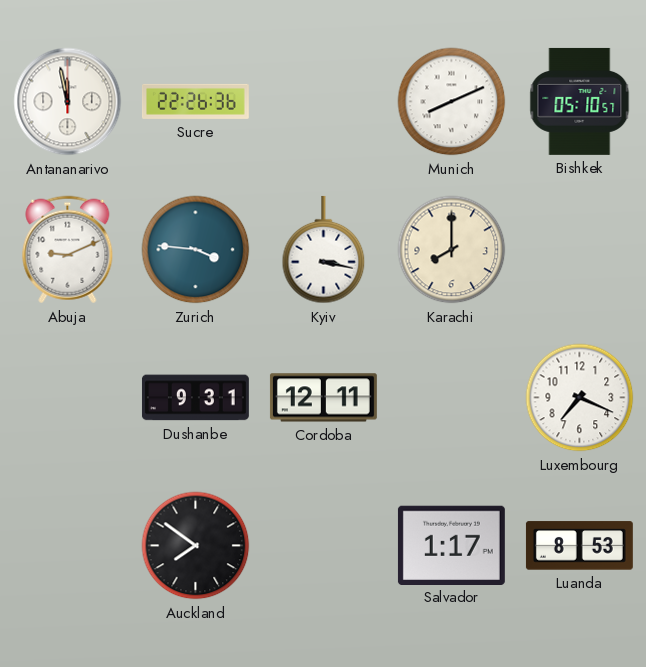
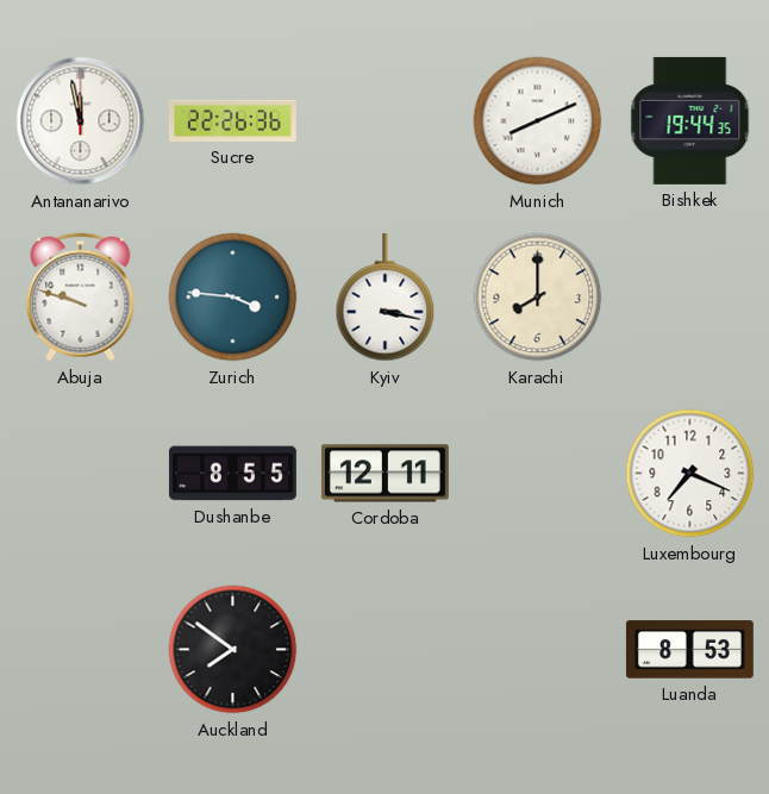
Bishkek: 05:10 -> 19:44
Abuja: 9:11 -> 9:48
Dushanbe: 9:31 -> 8:55
Salvador: 1:17 -> none
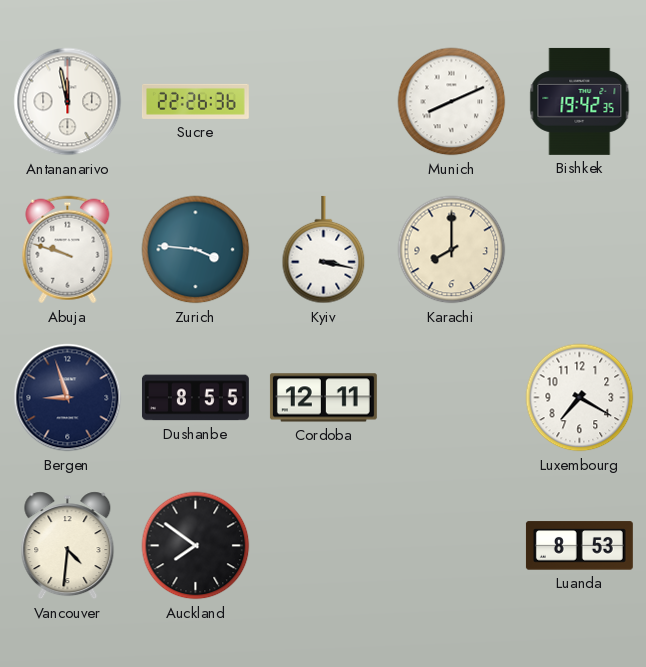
Bishkek: 19:44 -> 19:42
Bergen: none -> 8:57
Luxembourg: 7:19 -> 7:20
Vancouver: none -> 4:31
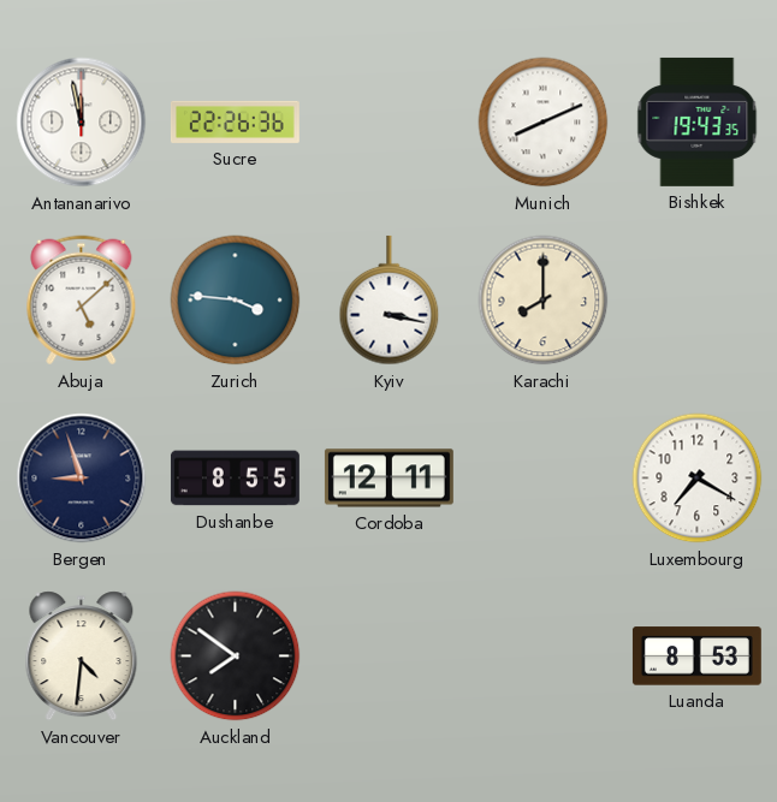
Bishkek: 19:42 -> 19:43
Abuja: 9:48 -> 5:08
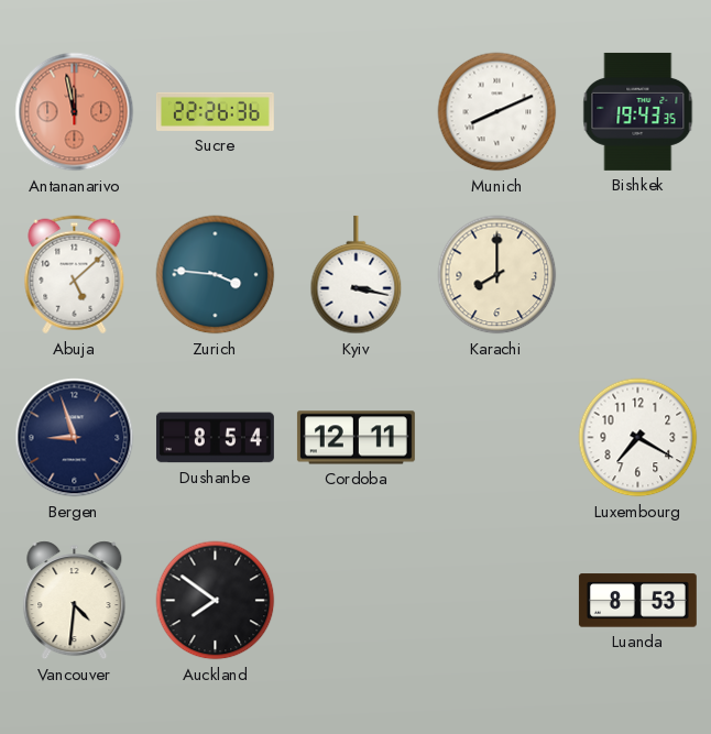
Antananarivo dial: white -> salmon
Dushanbe: 8:55 -> 8:54
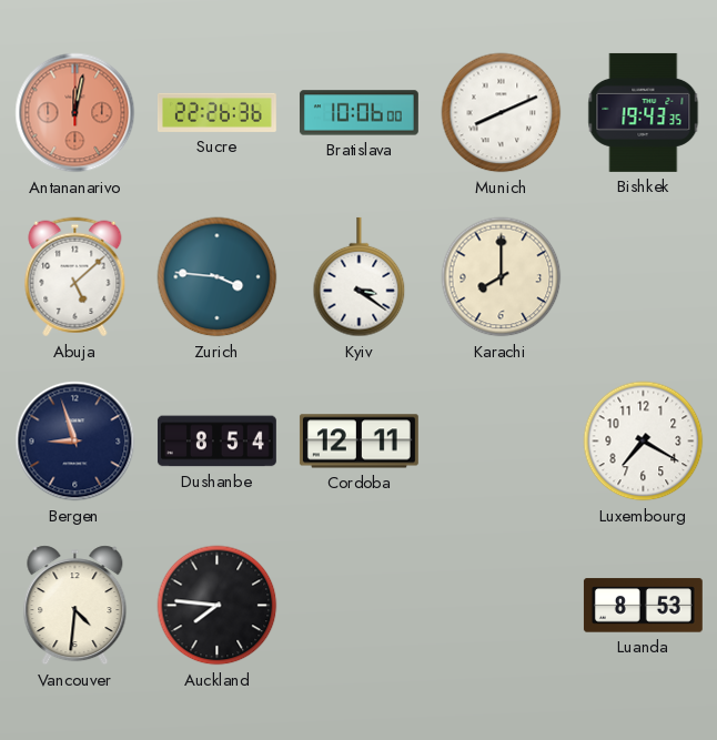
Antananarivo: 11:58 -> 12:02
Bratislava: none -> 10:06
Kyiv: 3:17 -> 3:21
Auckland: 7:51 -> 7:46
